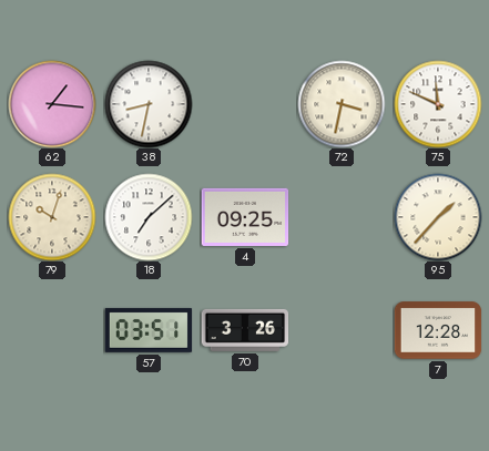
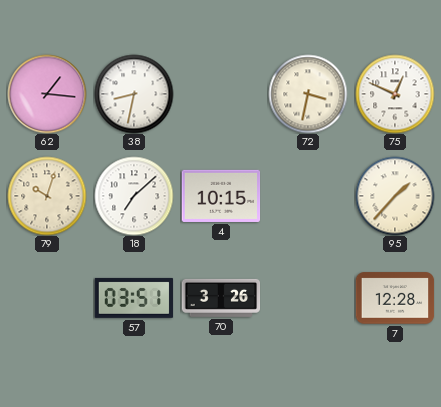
75: 11:49 -> 12:49
4: 09:25 -> 10:15
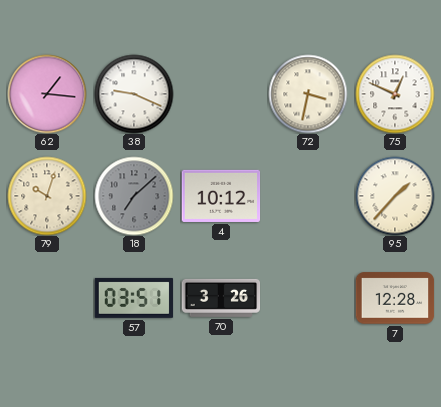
38: 8:32 -> 9:19
18 dial: white -> grey
4: 10:15 -> 10:12
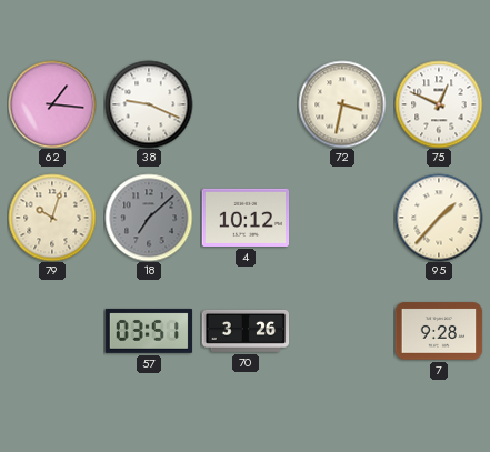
7: 12:28 -> 9:28
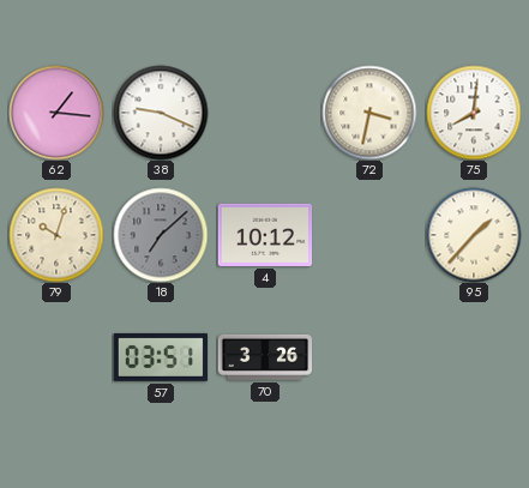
75: 12:49 -> 8:01
7: 9:28 -> none
